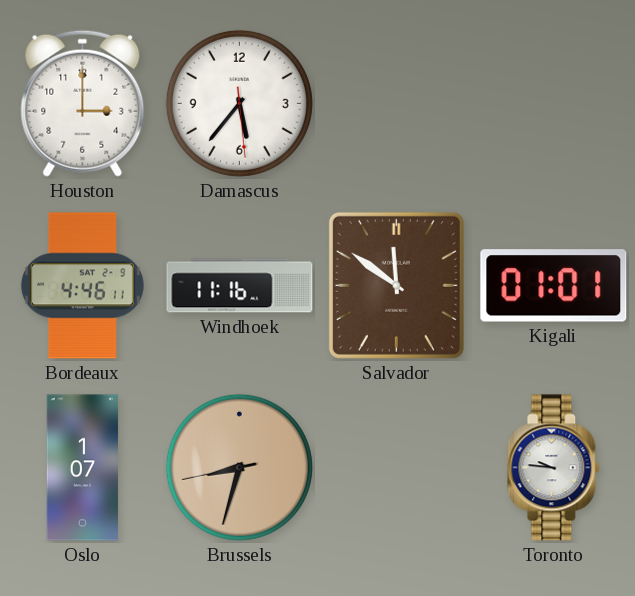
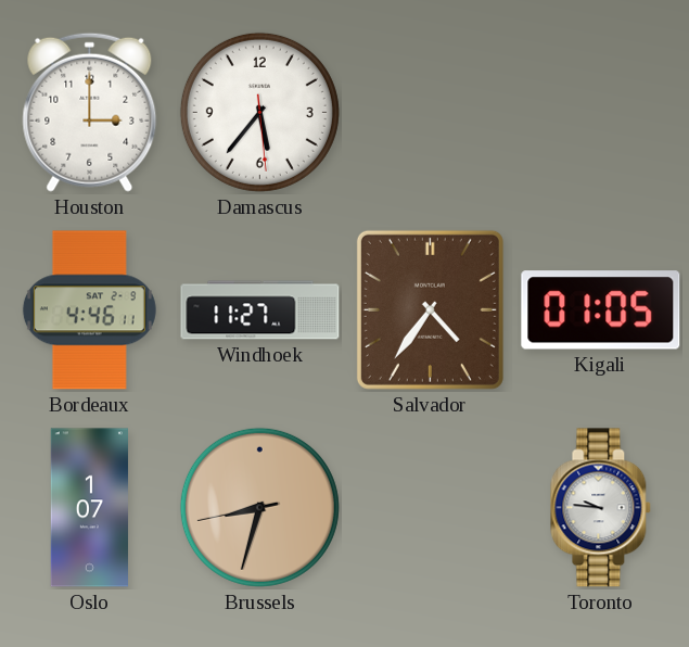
Windhoek: 11:16 -> 11:27
Salvador: 11:51 -> 4:36
Kigali: 01:01 -> 01:05
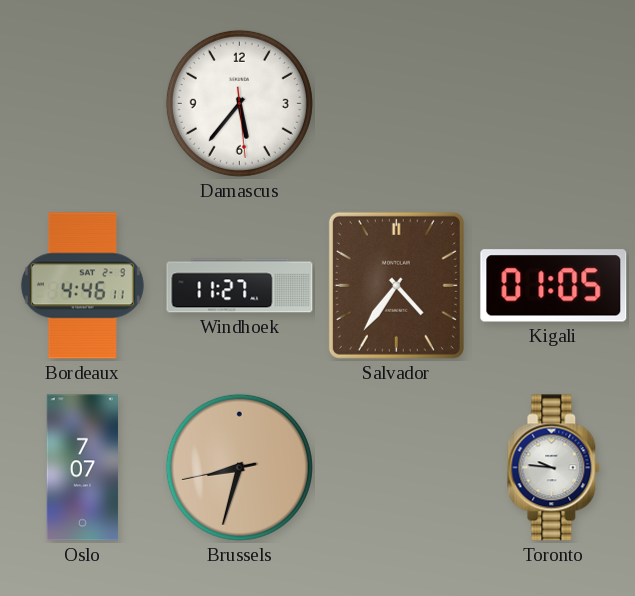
Houston: 3:00 -> none
Oslo: 1:07 -> 7:07
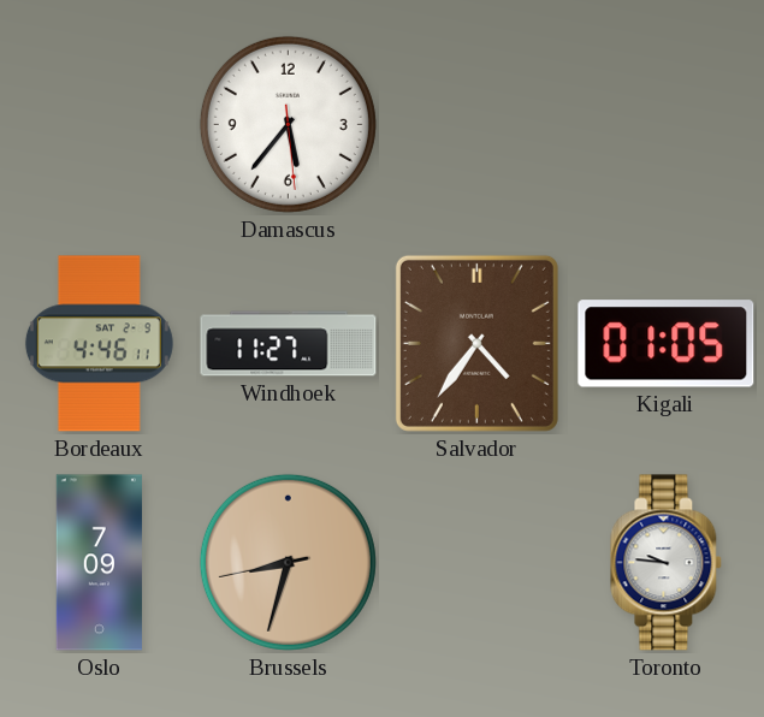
Oslo: 7:07 -> 7:09
